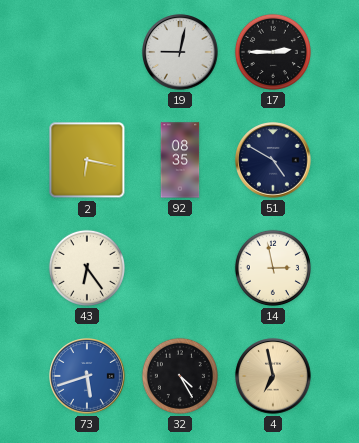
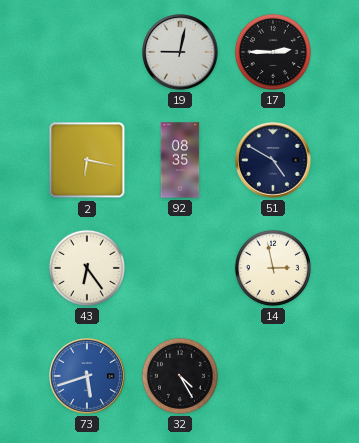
4: 6:58 -> none
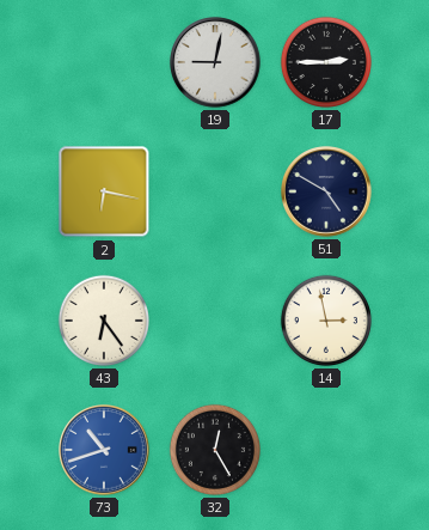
92: 08:35 -> none
73: 5:42 -> 10:42
32: 4:25 -> 12:25
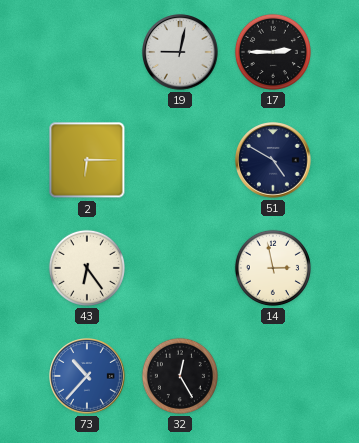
2: 6:17 -> 6:15
73: 10:42 -> 10:37
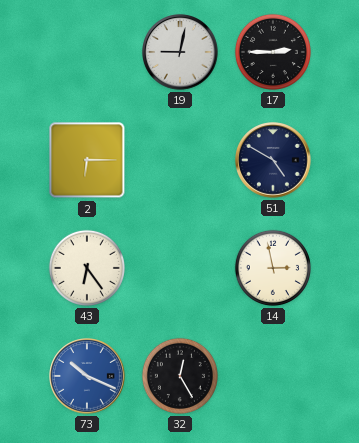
73: 10:37 -> 10:19
